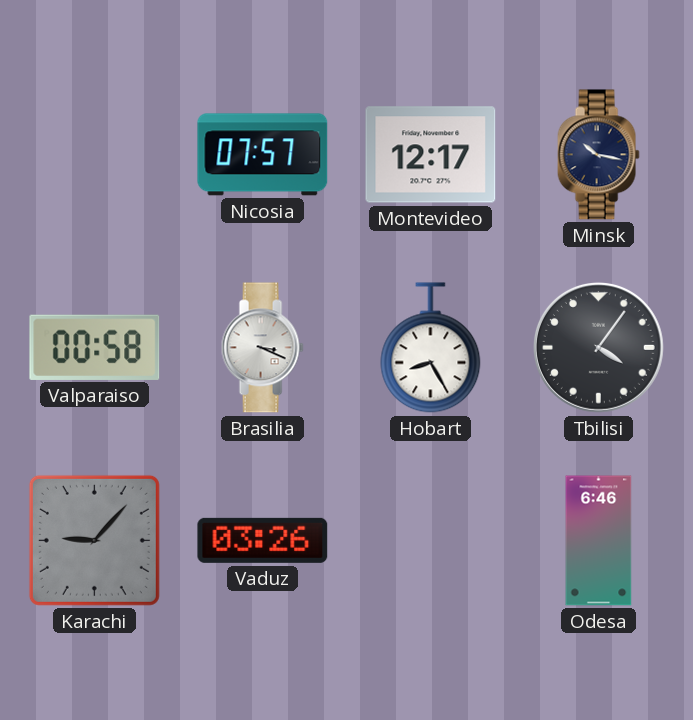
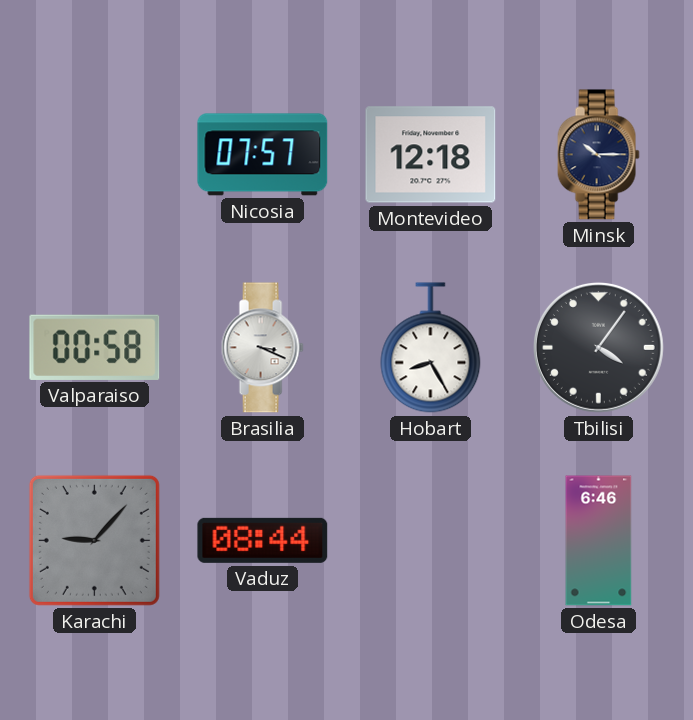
Montevideo: 12:17 -> 12:18
Minsk: 10:17 -> 10:15
Vaduz: 03:26 -> 08:44
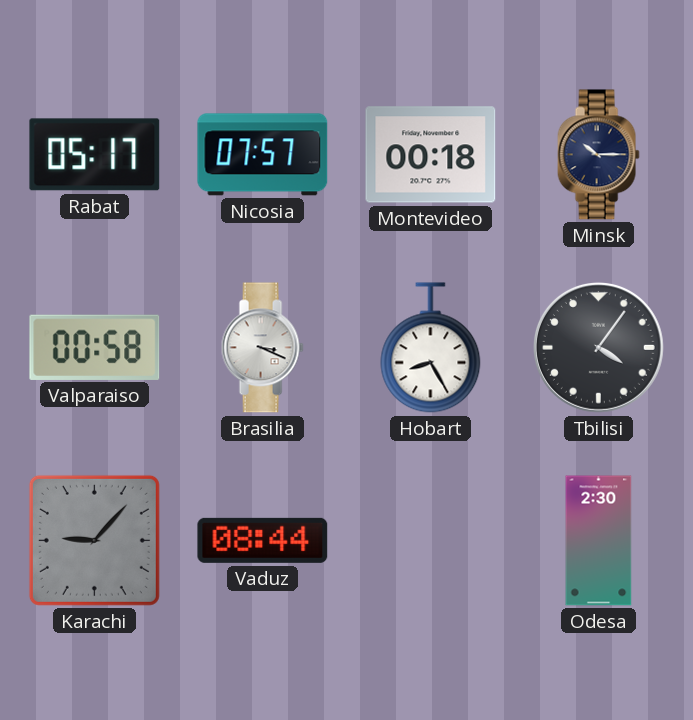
Rabat: none -> 05:17
Montevideo: 12:18 -> 00:18
Odesa: 6:46 -> 2:30
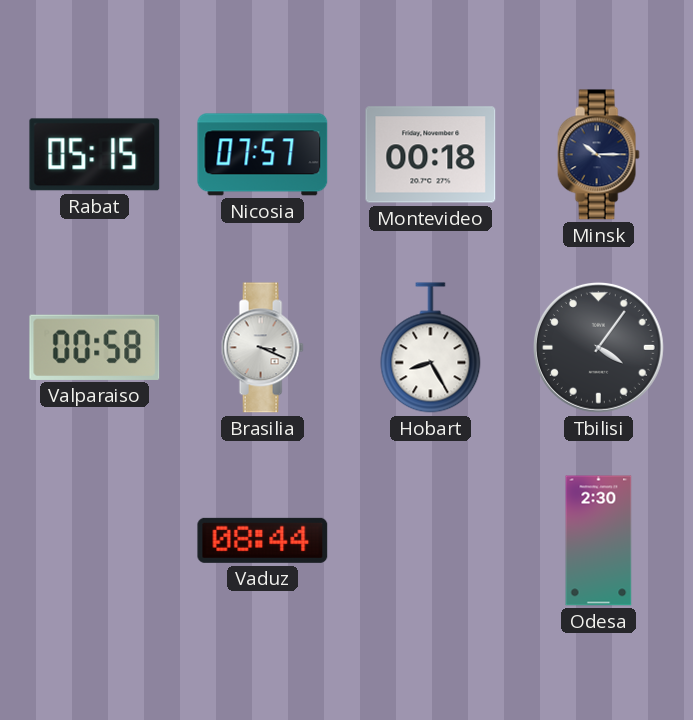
Rabat: 05:17 -> 05:15
Karachi: 9:07 -> none
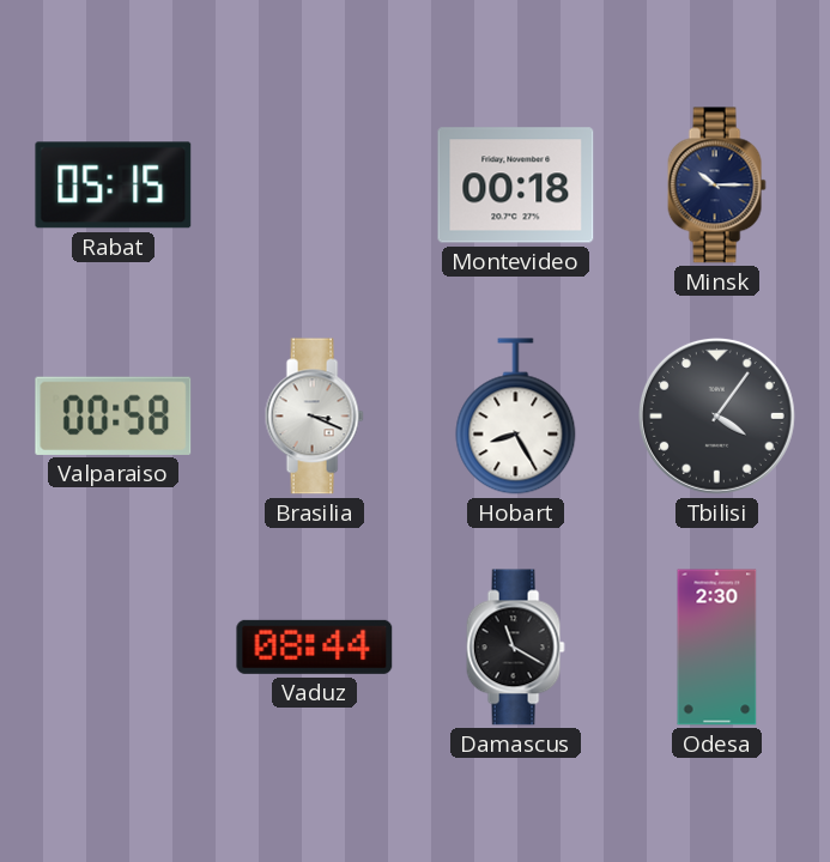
Nicosia: 07:57 -> none
Damascus: none -> 11:20
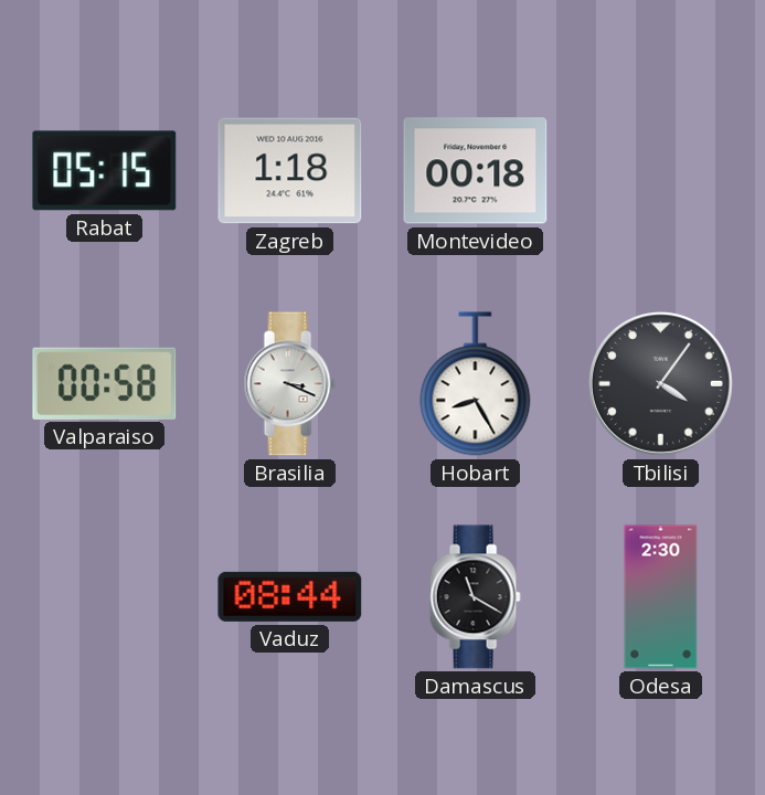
Zagreb: none -> 1:18
Minsk: 10:15 -> none
